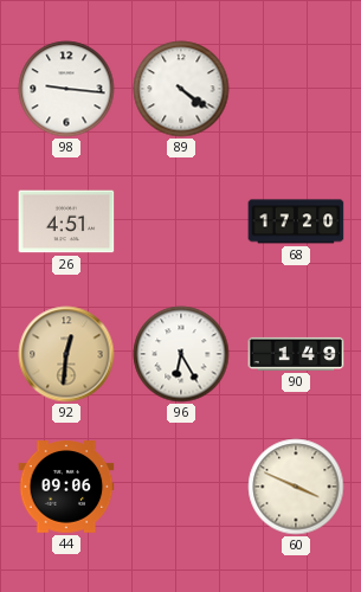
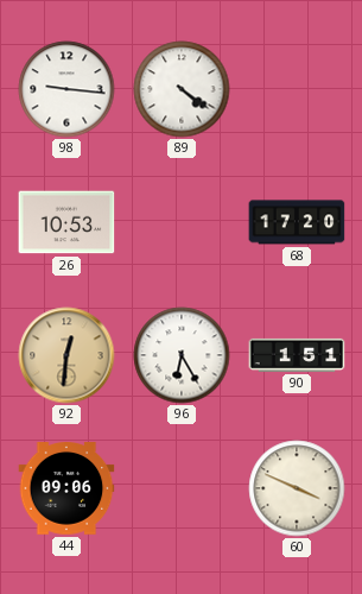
26: 4:51 -> 10:53
90: 1:49 -> 1:51
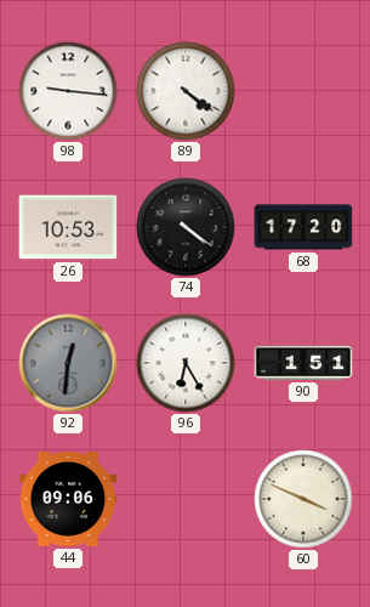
74: none -> 4:21
92 dial: champagne -> grey
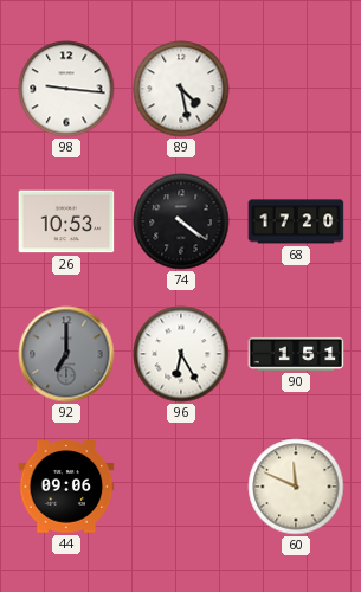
89: 4:21 -> 4:28
92: 12:31 -> 7:00
60: 3:49 -> 11:49
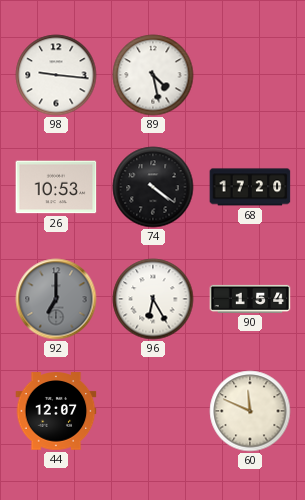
90: 1:51 -> 1:54
44: 09:06 -> 12:07
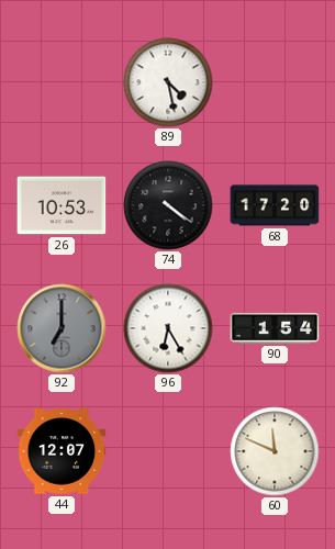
98: 9:16 -> none
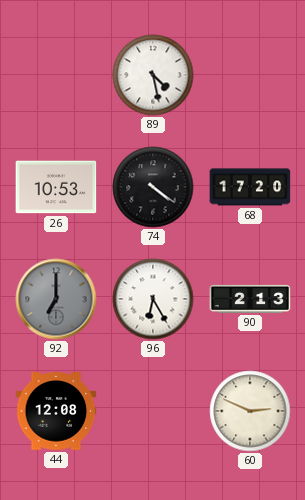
90: 1:54 -> 2:13
44: 12:07 -> 12:08
60: 11:49 -> 2:49
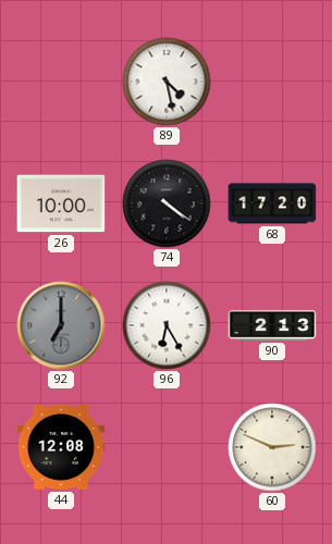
26: 10:53 -> 10:00
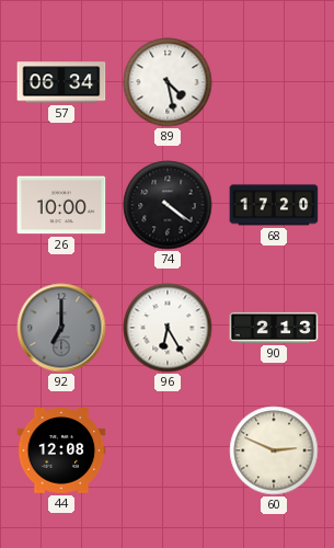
57: none -> 06:34
